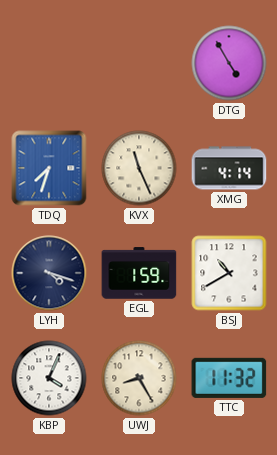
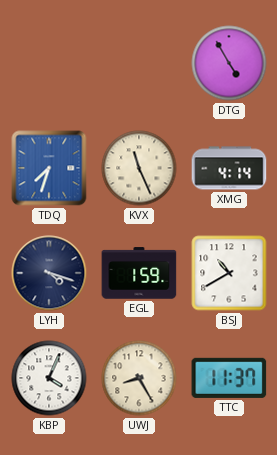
TTC: 11:32 -> 11:37
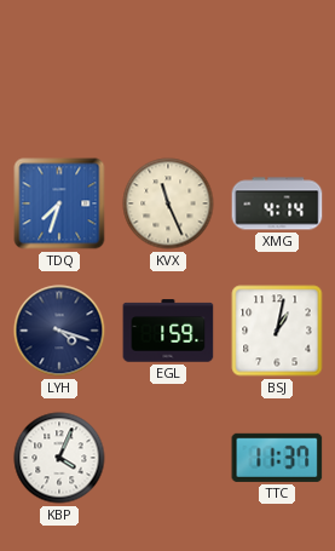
DTG: 4:55 -> none
BSJ: 10:40 -> 1:02
UWJ: 8:25 -> none
